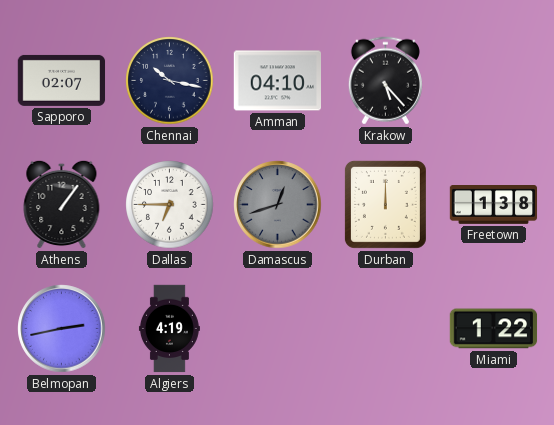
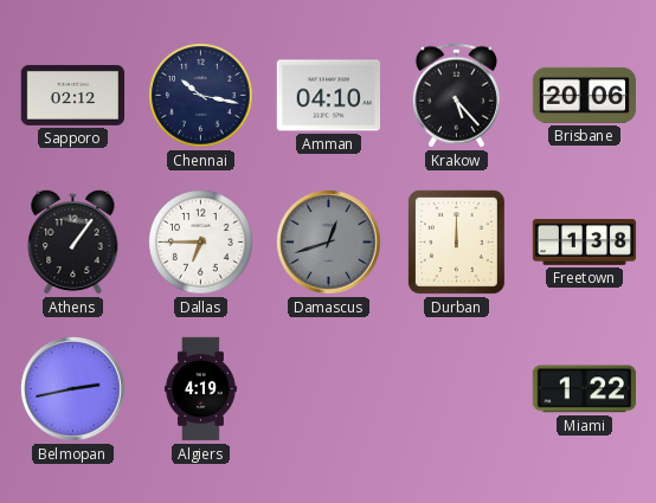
Sapporo: 02:07 -> 02:12
Brisbane: none -> 20:06
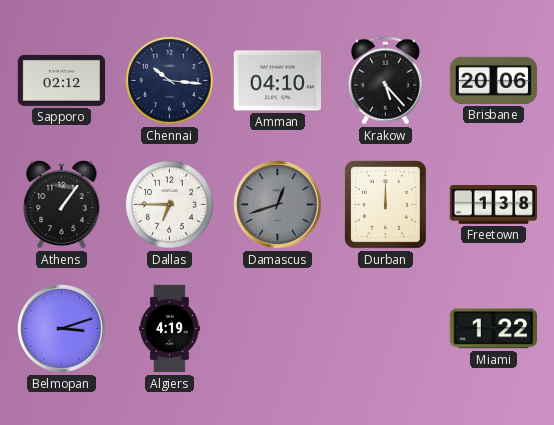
Chennai: 10:17 -> 10:16
Belmopan: 2:43 -> 3:12
